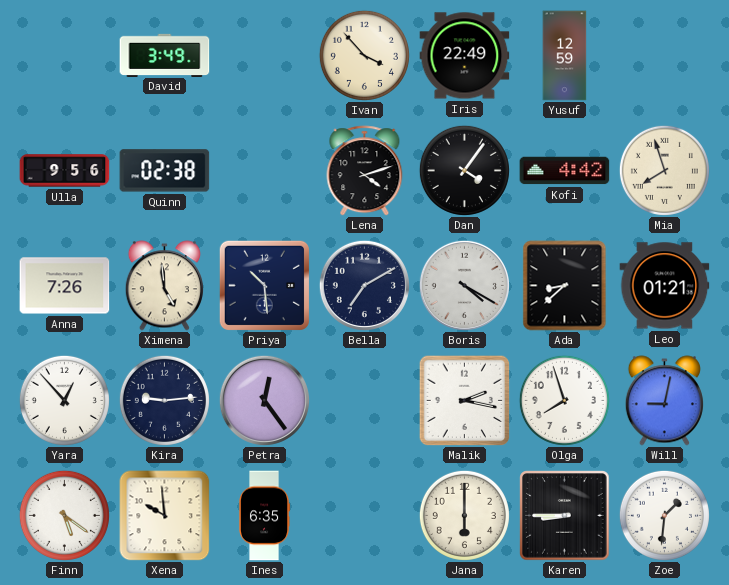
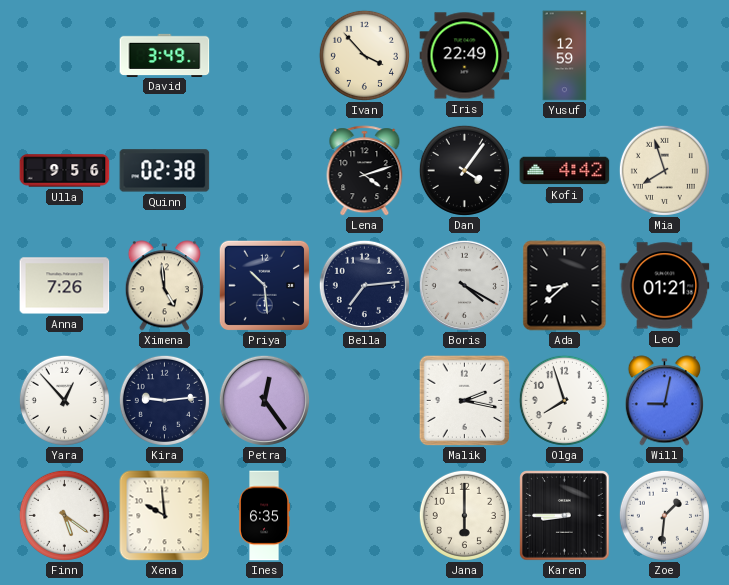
Bella: 7:10 -> 7:14
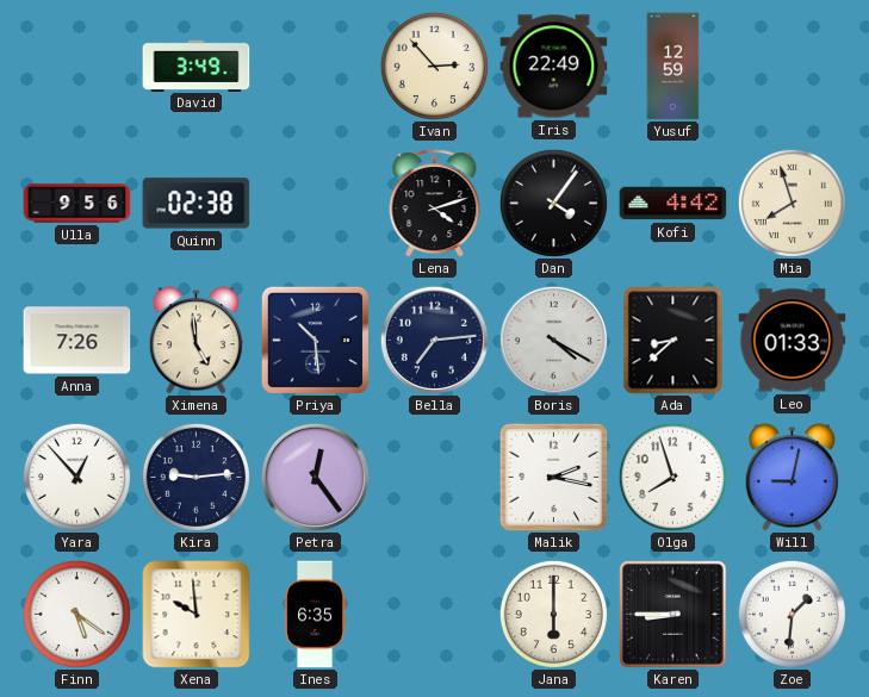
Ivan: 3:53 -> 2:53
Leo: 01:21 -> 01:33
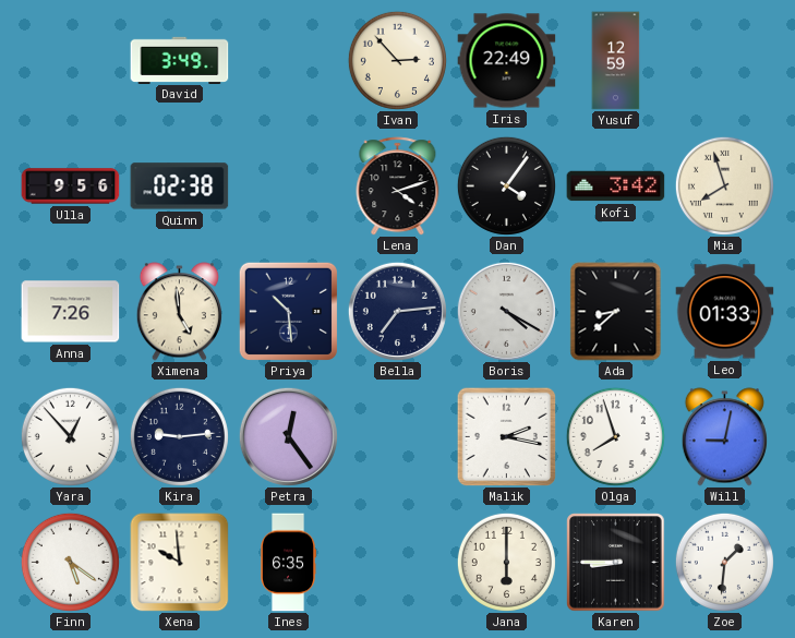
Kofi: 4:42 -> 3:42
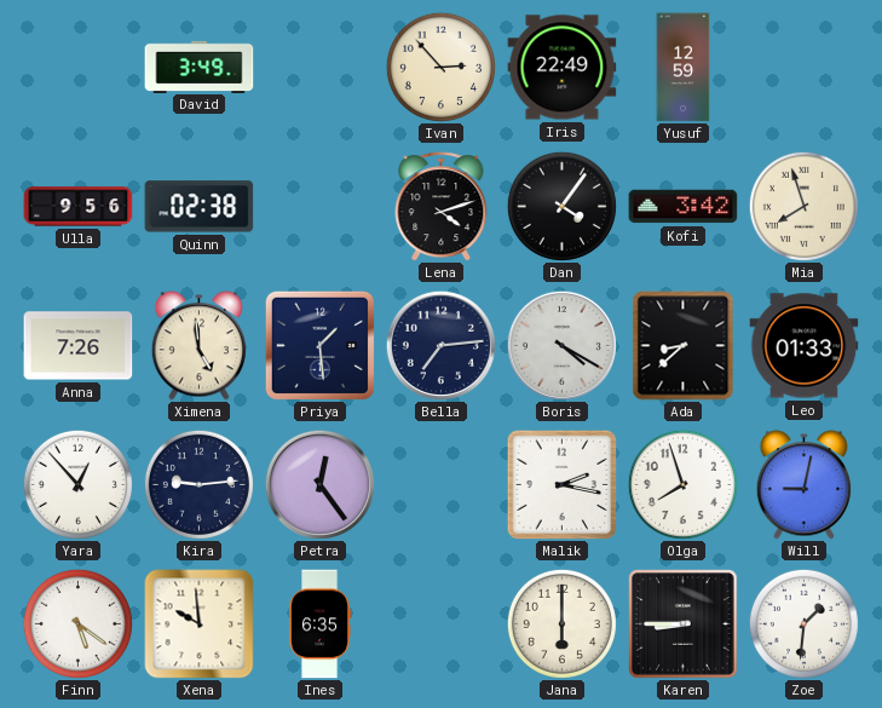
Priya: 10:29 -> 1:29
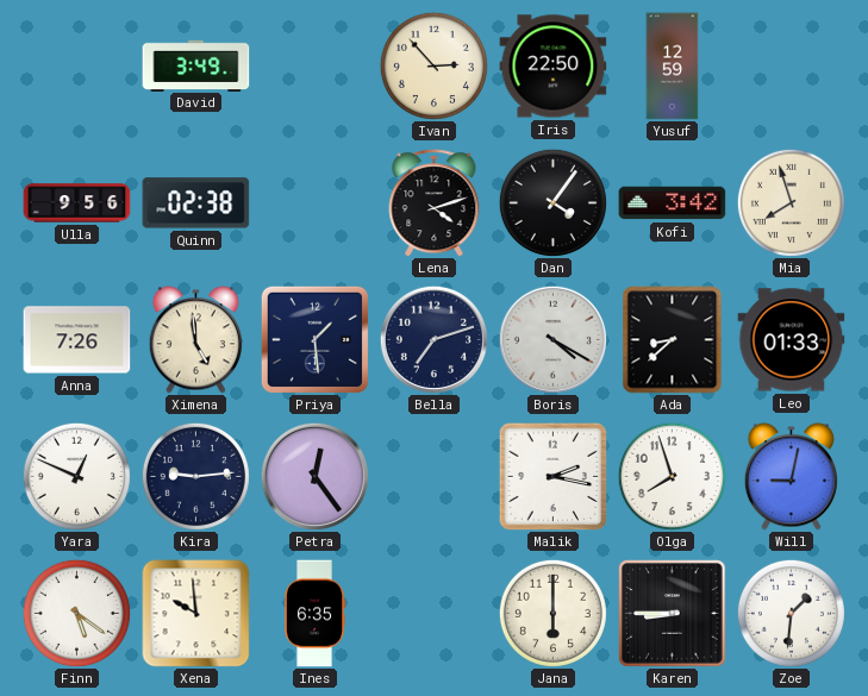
Iris: 22:49 -> 22:50
Bella: 7:14 -> 7:12
Yara: 12:53 -> 12:49
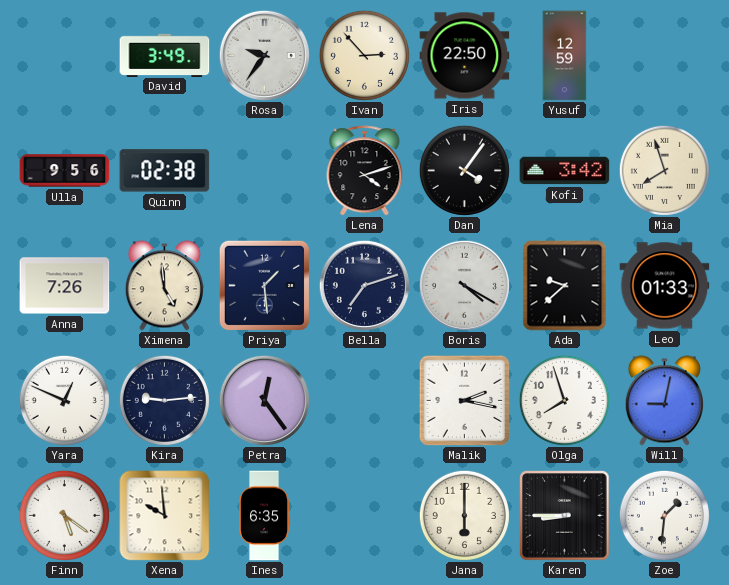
Rosa: none -> 9:36
Ada: 8:38 -> 9:38
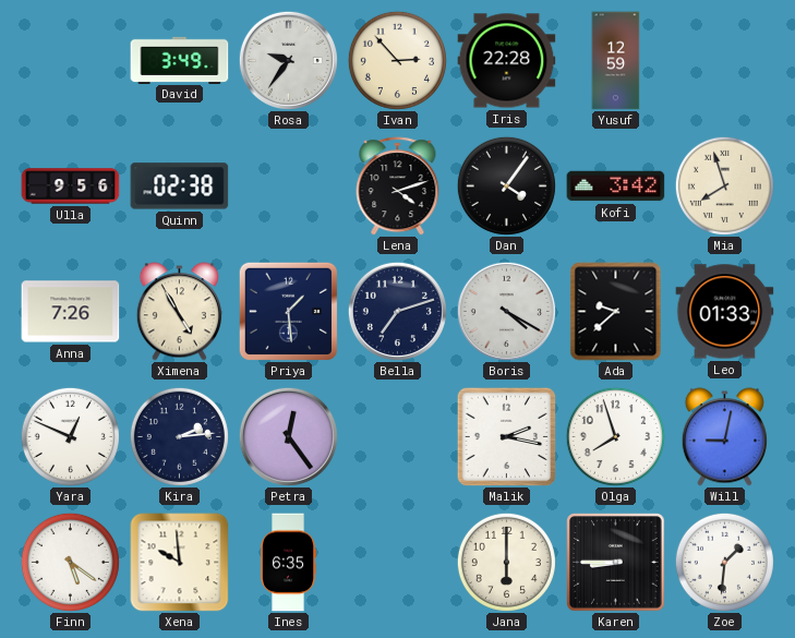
Iris: 22:50 -> 22:28
Ximena: 4:59 -> 4:55
Kira: 9:14 -> 2:14
